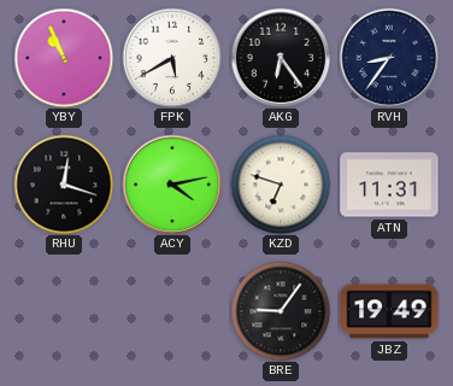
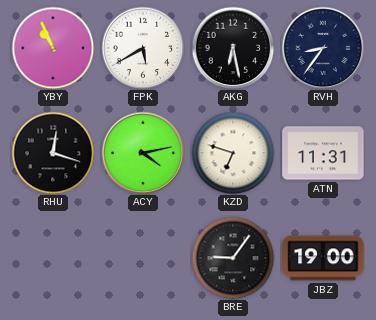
AKG: 6:24 -> 6:28
JBZ: 19:49 -> 19:00
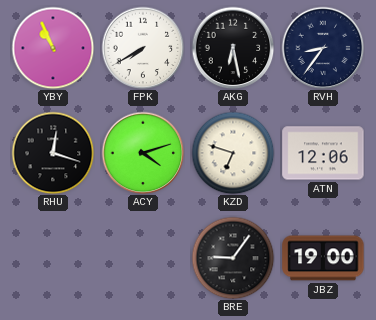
FPK: 5:40 -> 7:40
ACY: 4:13 -> 4:12
ATN: 11:31 -> 12:06
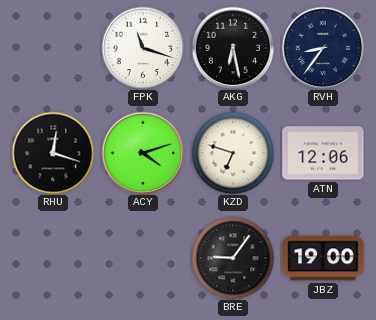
YBY: 10:56 -> none
FPK: 7:40 -> 11:18
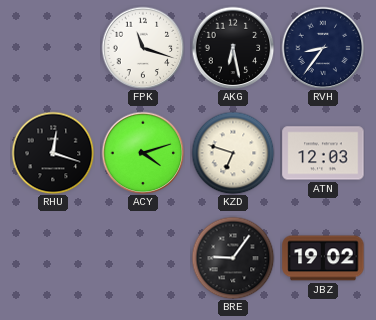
ATN: 12:06 -> 12:03
JBZ: 19:00 -> 19:02
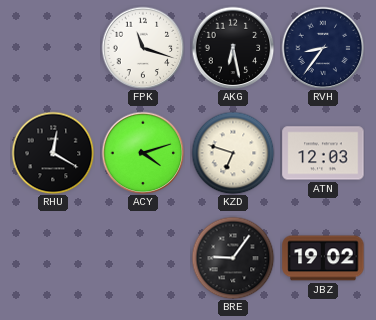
RHU: 12:18 -> 12:20
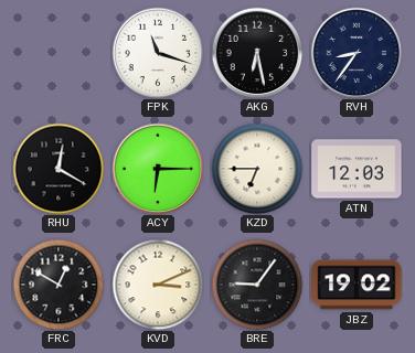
ACY: 4:12 -> 6:15
KZD: 6:48 -> 6:45
FRC: none -> 12:50
KVD: none -> 3:11
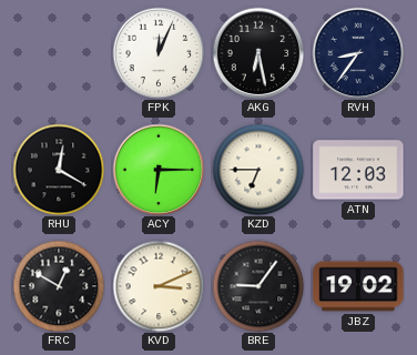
FPK: 11:18 -> 12:04
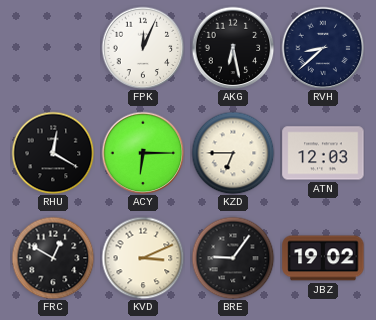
RVH: 8:36 -> 8:38
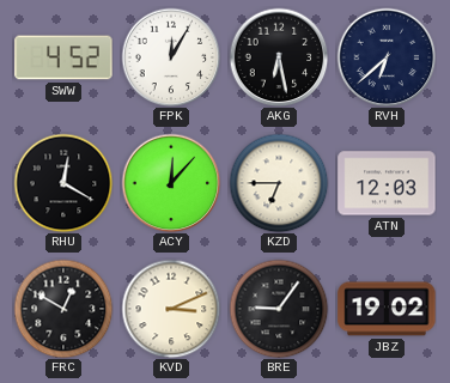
SWW: none -> 4:52
FPK: 12:04 -> 12:05
RVH: 8:38 -> 6:38
ACY: 6:15 -> 12:07
